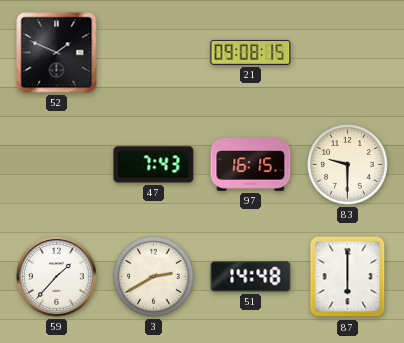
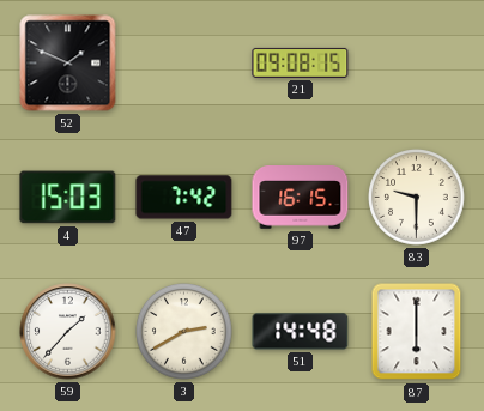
4: none -> 15:03
47: 7:43 -> 7:42
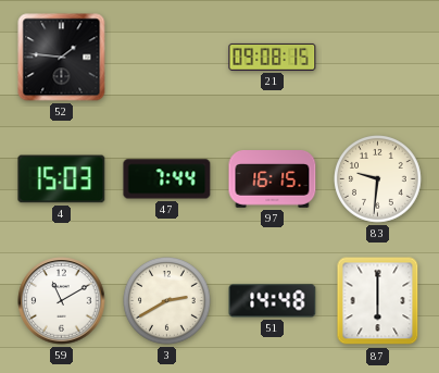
52: 1:49 -> 1:46
47: 7:42 -> 7:44
83: 9:30 -> 9:31
59: 1:37 -> 11:10
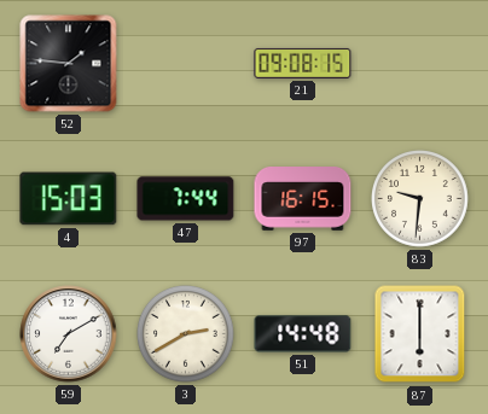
59: 11:10 -> 7:10
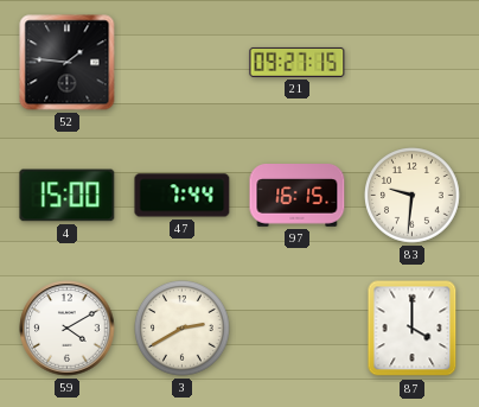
21: 09:08 -> 09:27
4: 15:03 -> 15:00
59: 7:10 -> 4:10
51: 14:48 -> none
87: 6:00 -> 4:00
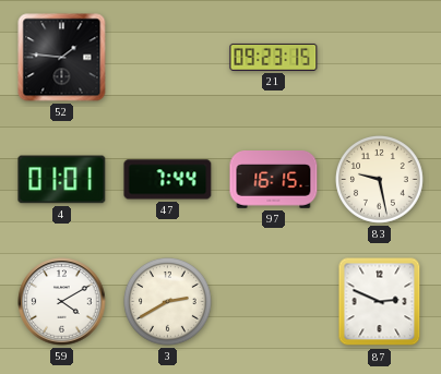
21: 09:27 -> 09:23
4: 15:00 -> 01:01
83: 9:31 -> 9:28
87: 4:00 -> 2:49
